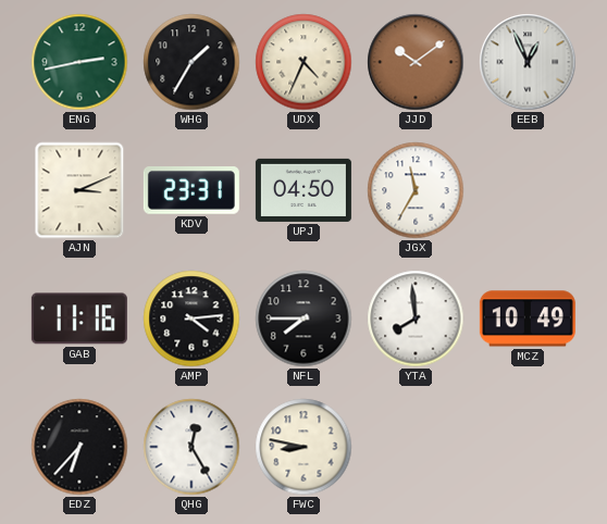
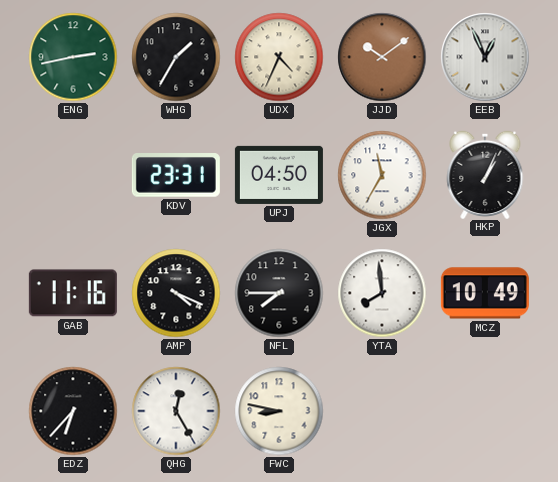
AJN: 3:11 -> none
HKP: none -> 1:04
AMP: 4:14 -> 4:19
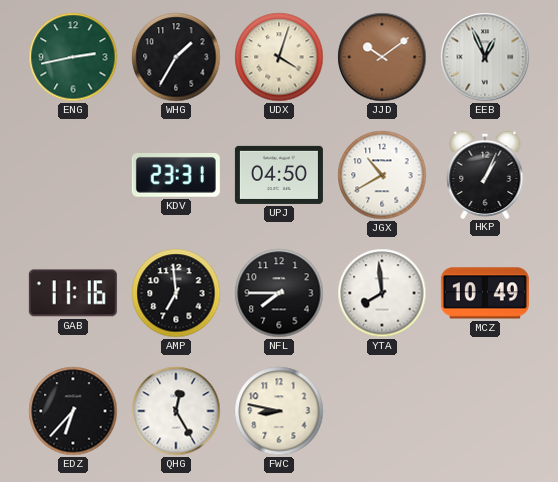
UDX: 4:34 -> 4:03
JGX: 11:35 -> 10:40
AMP: 4:19 -> 6:59
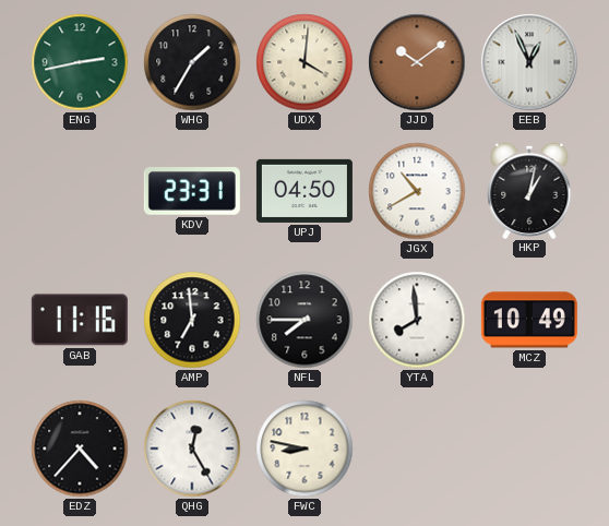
UDX: 4:03 -> 4:01
HKP: 1:04 -> 1:02
EDZ: 6:37 -> 4:37
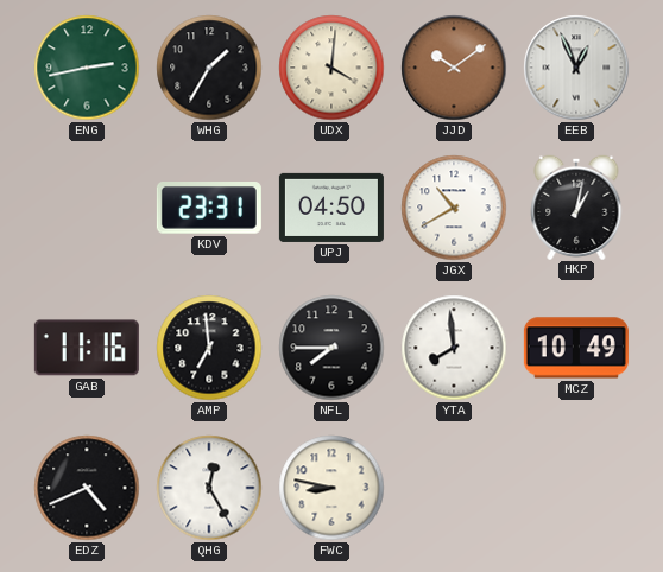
EDZ: 4:37 -> 4:41
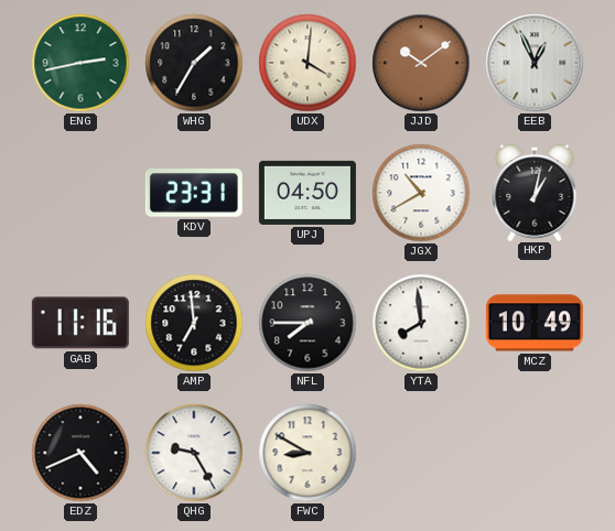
QHG: 12:25 -> 9:25
FWC: 8:47 -> 8:50
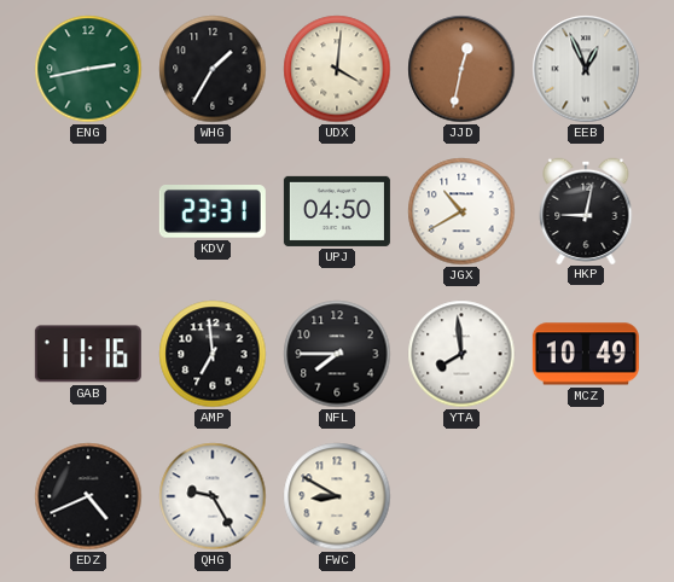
JJD: 10:09 -> 12:32
HKP: 1:02 -> 9:02
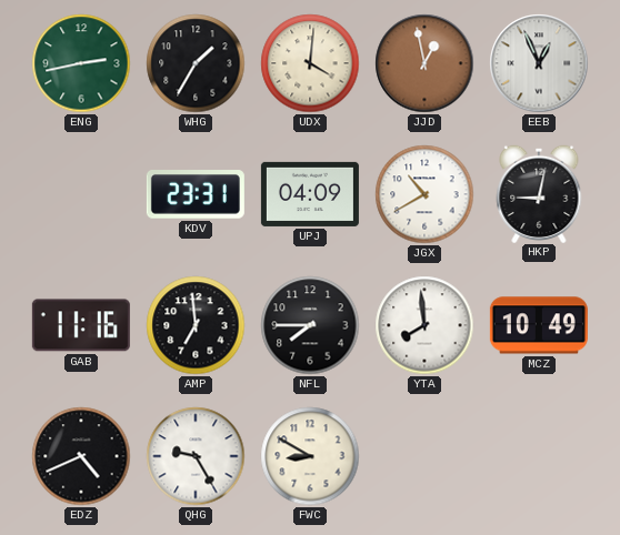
JJD: 12:32 -> 12:58
UPJ: 04:50 -> 04:09
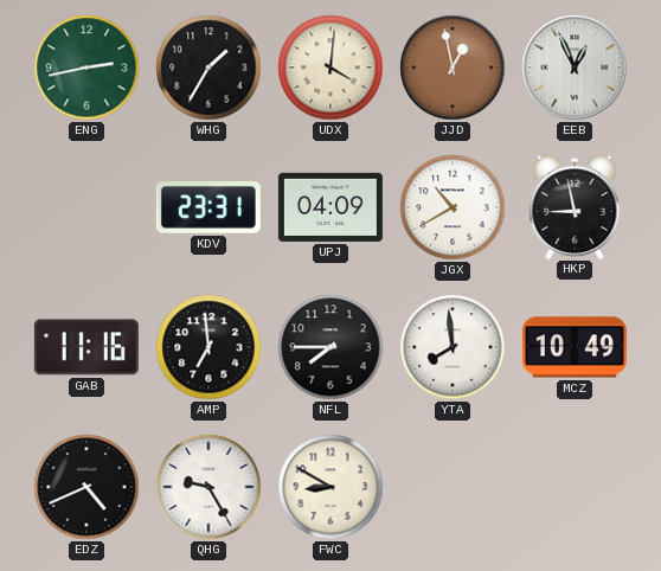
HKP: 9:02 -> 8:58
